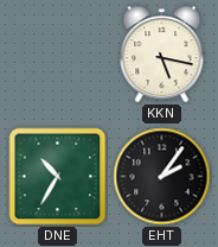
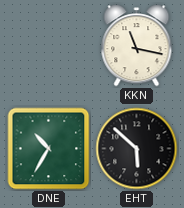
KKN: 5:17 -> 11:17
EHT: 2:06 -> 5:52
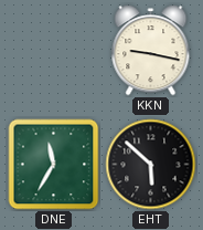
KKN: 11:17 -> 9:17
DNE: 10:35 -> 11:35
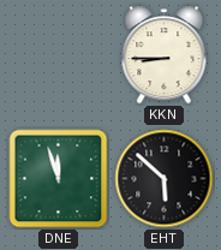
KKN: 9:17 -> 8:45
DNE: 11:35 -> 11:57
